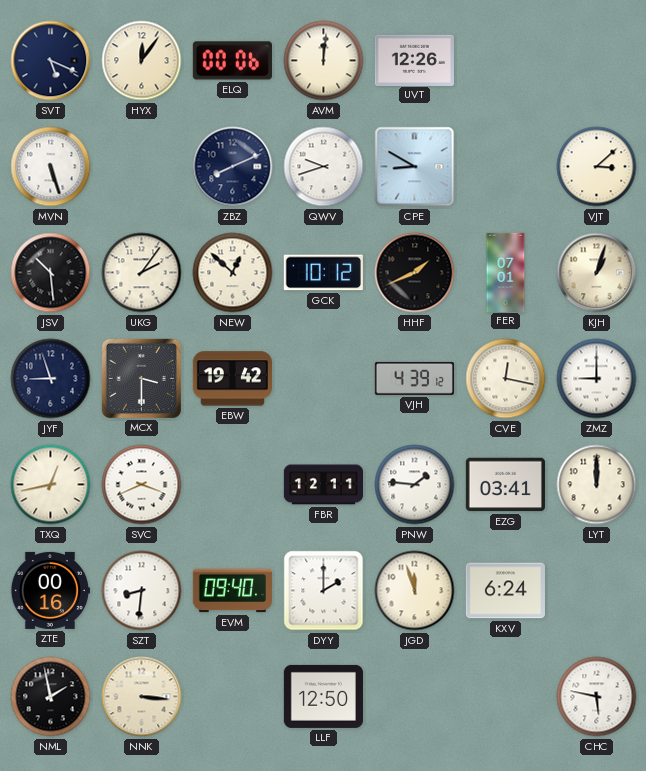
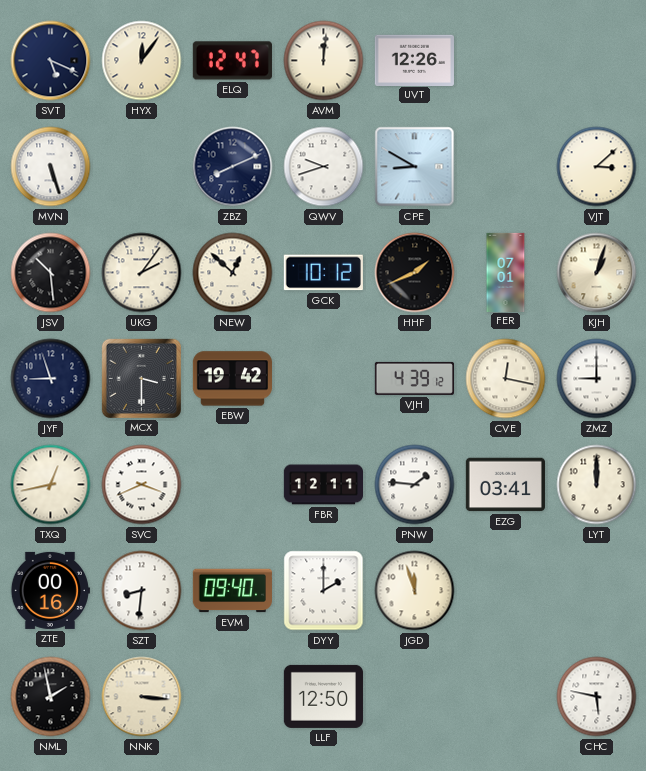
ELQ: 00:06 -> 12:47
KXV: 6:24 -> none
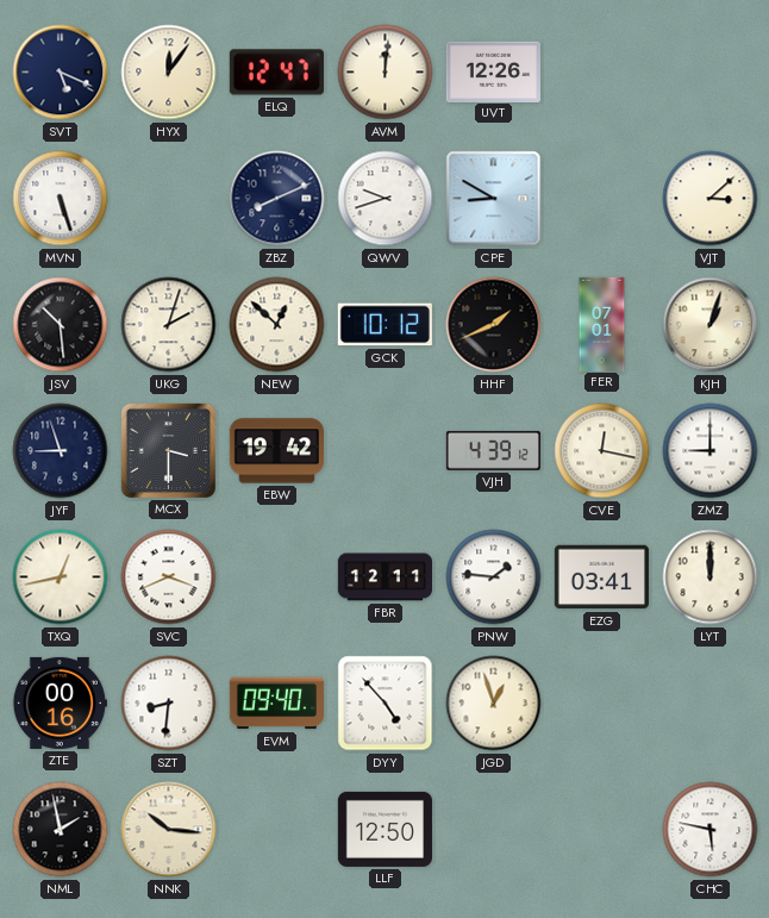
UKG: 2:06 -> 2:03
DYY: 2:00 -> 4:53
JGD: 11:57 -> 12:57
NNK: 3:16 -> 10:16
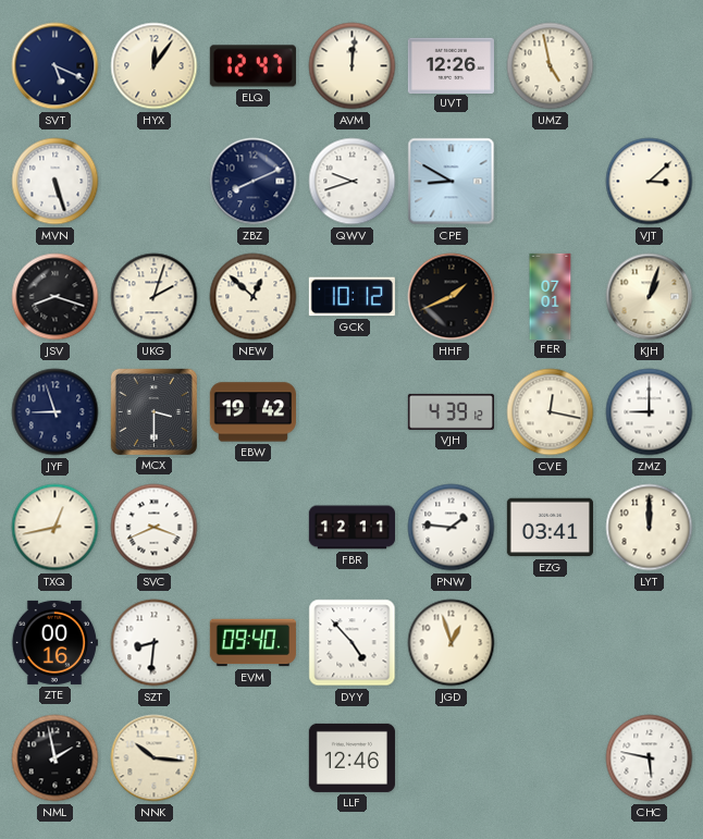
UMZ: none -> 4:58
JSV: 10:29 -> 8:18
LLF: 12:50 -> 12:46
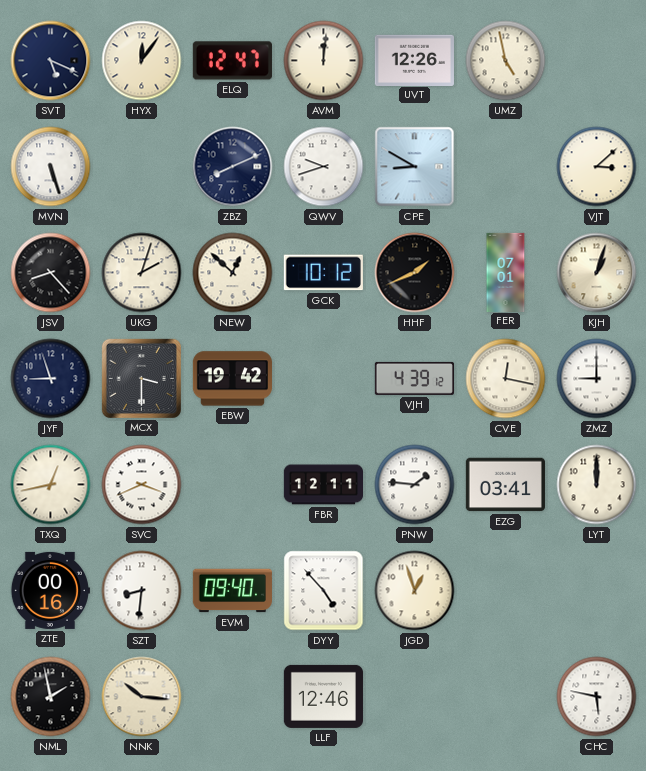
JSV: 8:18 -> 8:23
